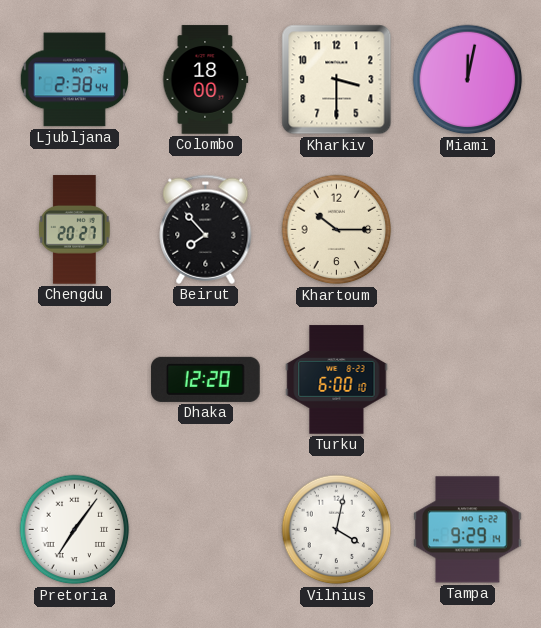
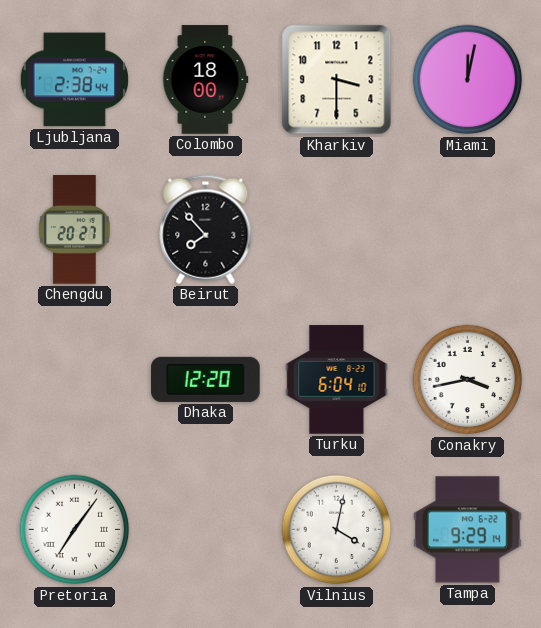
Khartoum: 10:15 -> none
Turku: 6:00 -> 6:04
Conakry: none -> 3:43
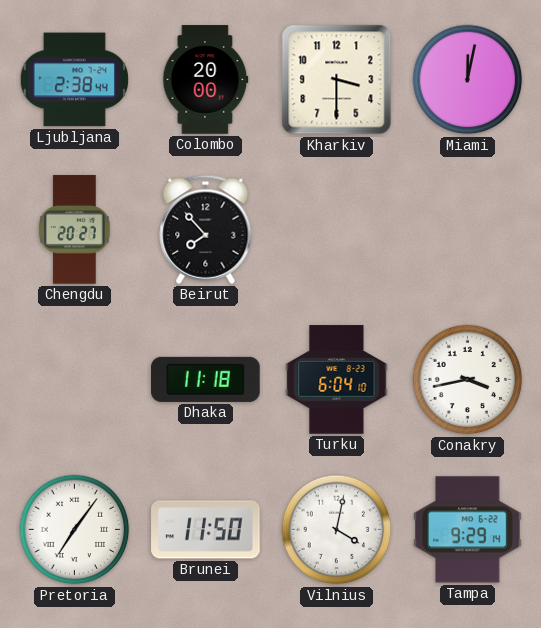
Colombo: 18:00 -> 20:00
Dhaka: 12:20 -> 11:18
Brunei: none -> 11:50
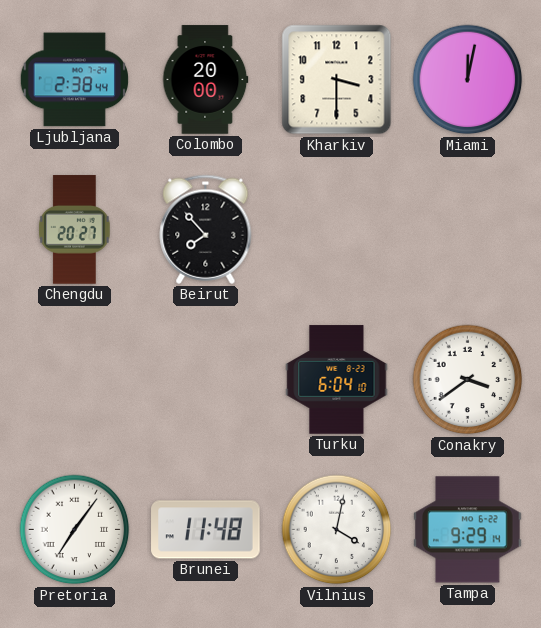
Dhaka: 11:18 -> none
Conakry: 3:43 -> 3:39
Brunei: 11:50 -> 11:48
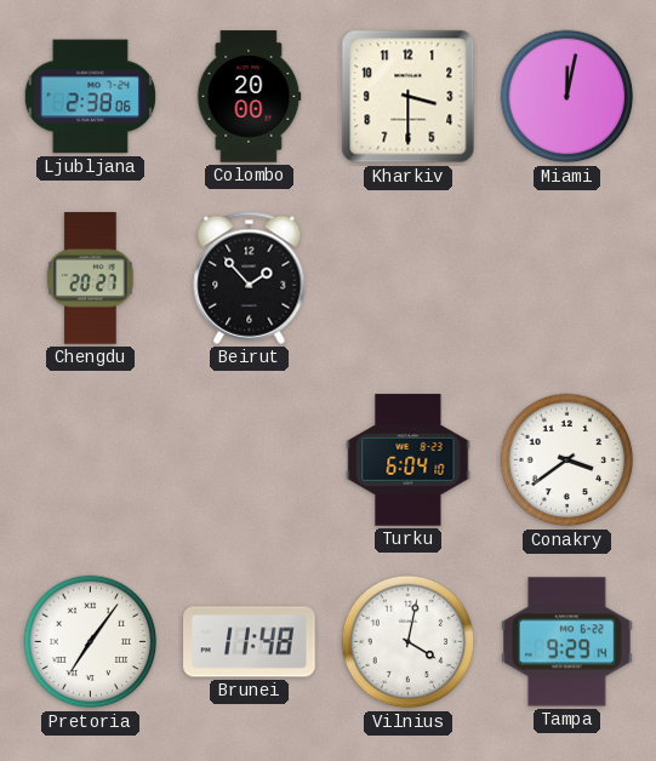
Ljubljana: 2:38:44 -> 2:38:06
Beirut: 7:53 -> 1:53
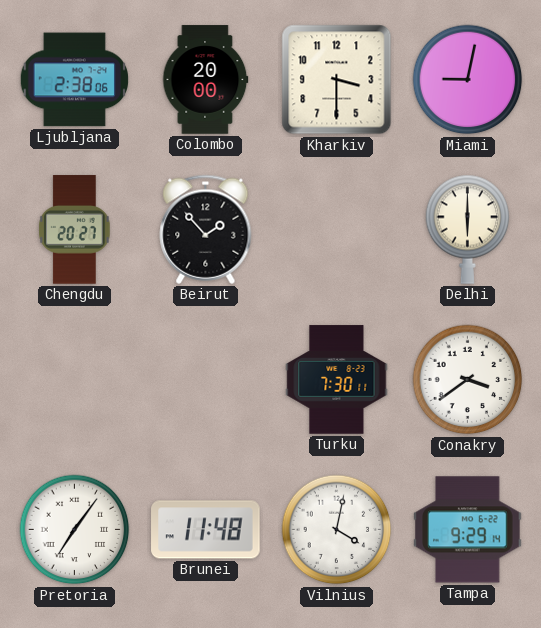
Miami: 12:02 -> 9:02
Delhi: none -> 6:00
Turku: 6:04 -> 7:30
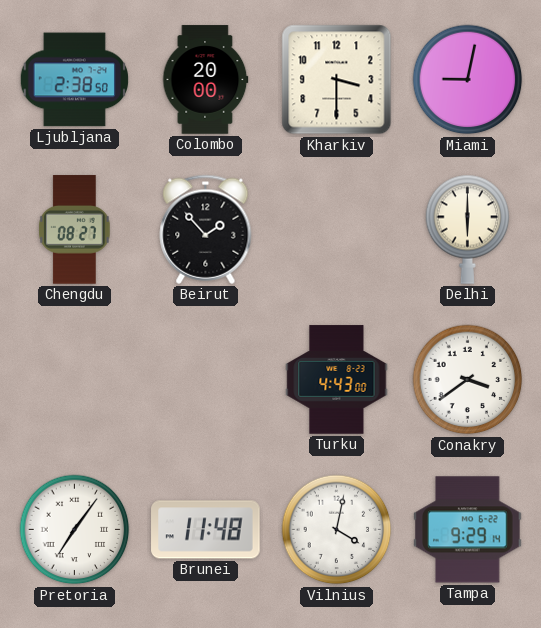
Ljubljana: 2:38:06 -> 2:38:50
Chengdu: 20:27 -> 08:27
Turku: 7:30 -> 4:43
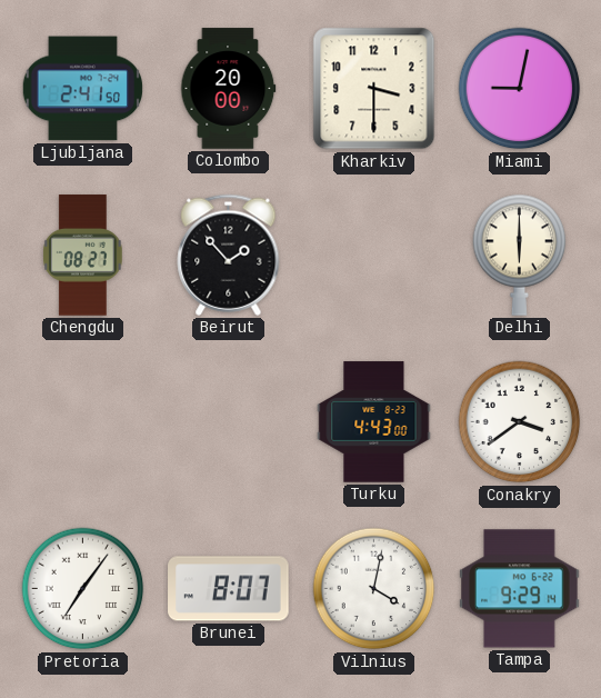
Ljubljana: 2:38 -> 2:41
Brunei: 11:48 -> 8:07
